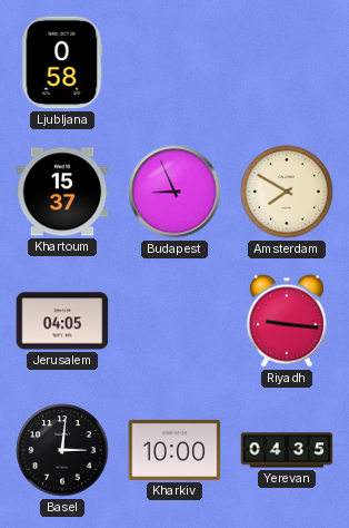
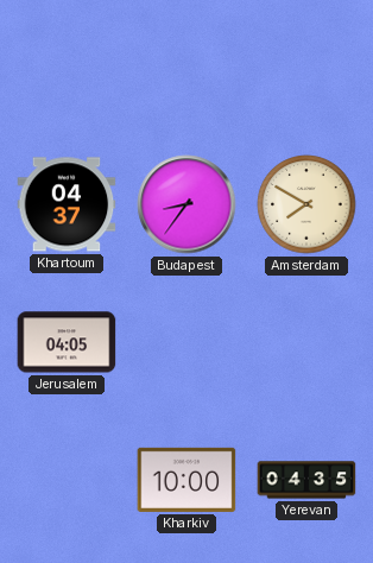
Ljubljana: 0:58 -> none
Khartoum: 15:37 -> 04:37
Budapest: 8:56 -> 8:36
Riyadh: 9:16 -> none
Basel: 3:01 -> none
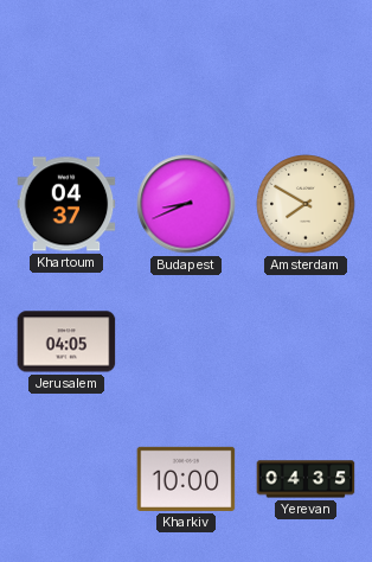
Budapest: 8:36 -> 8:41
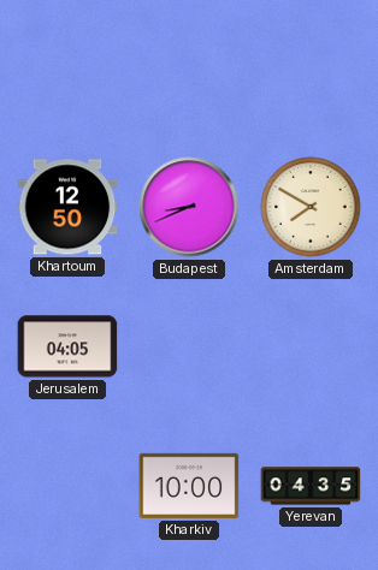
Khartoum: 04:37 -> 12:50
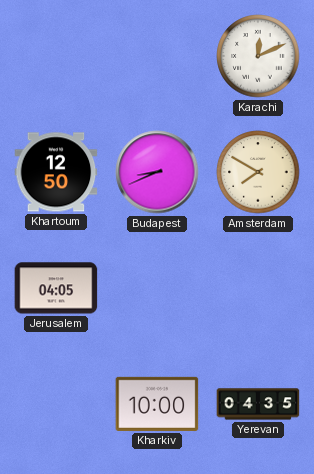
Karachi: none -> 12:11
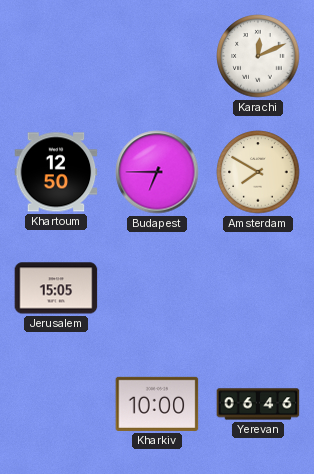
Budapest: 8:41 -> 6:45
Jerusalem: 04:05 -> 15:05
Yerevan: 04:35 -> 06:46
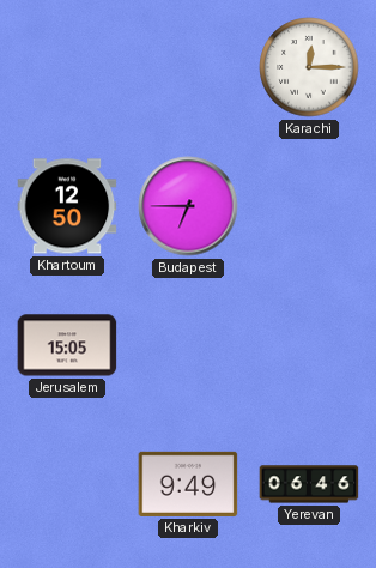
Karachi: 12:11 -> 12:15
Amsterdam: 7:50 -> none
Kharkiv: 10:00 -> 9:49
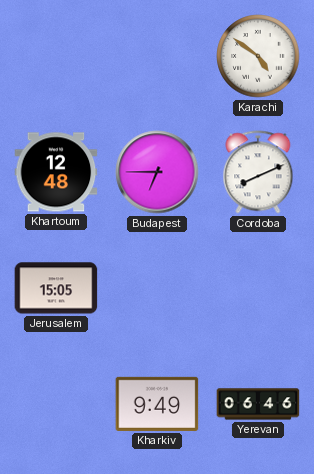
Karachi: 12:15 -> 4:51
Khartoum: 12:50 -> 12:48
Cordoba: none -> 8:11
